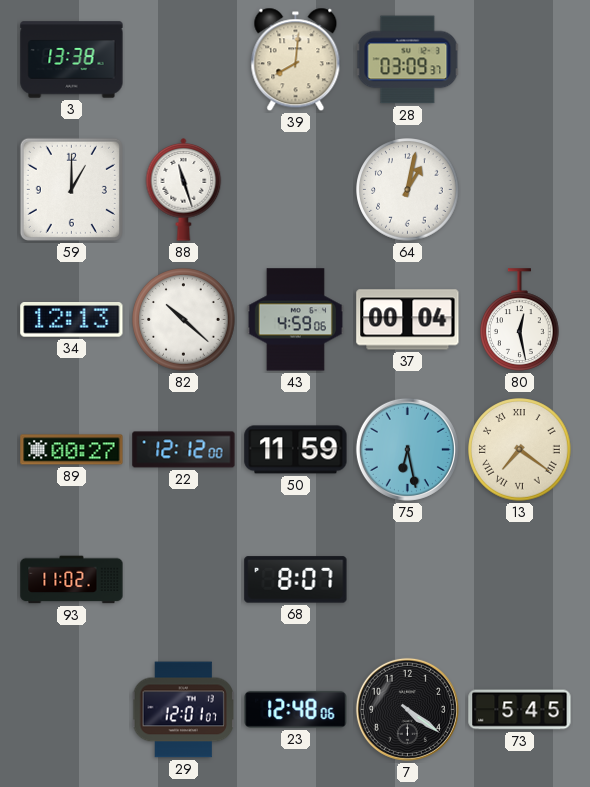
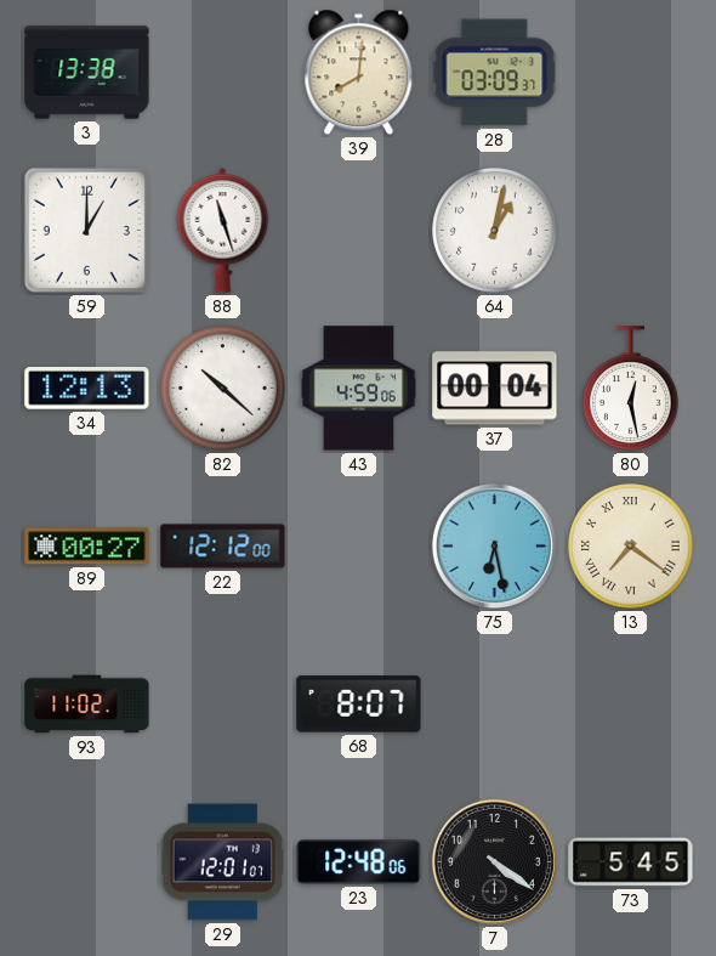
50: 11:59 -> none
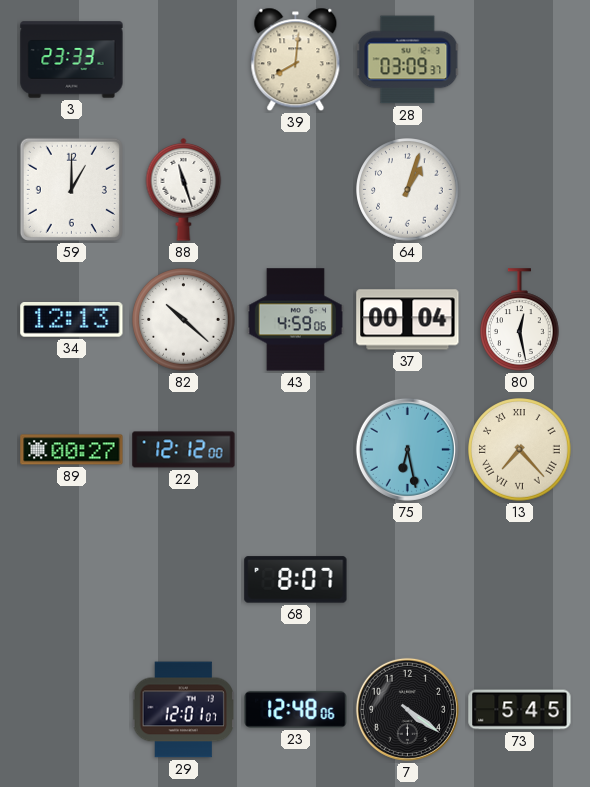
3: 13:38 -> 23:33
64: 1:02 -> 1:03
13: 7:21 -> 7:23
93: 11:02 -> none
